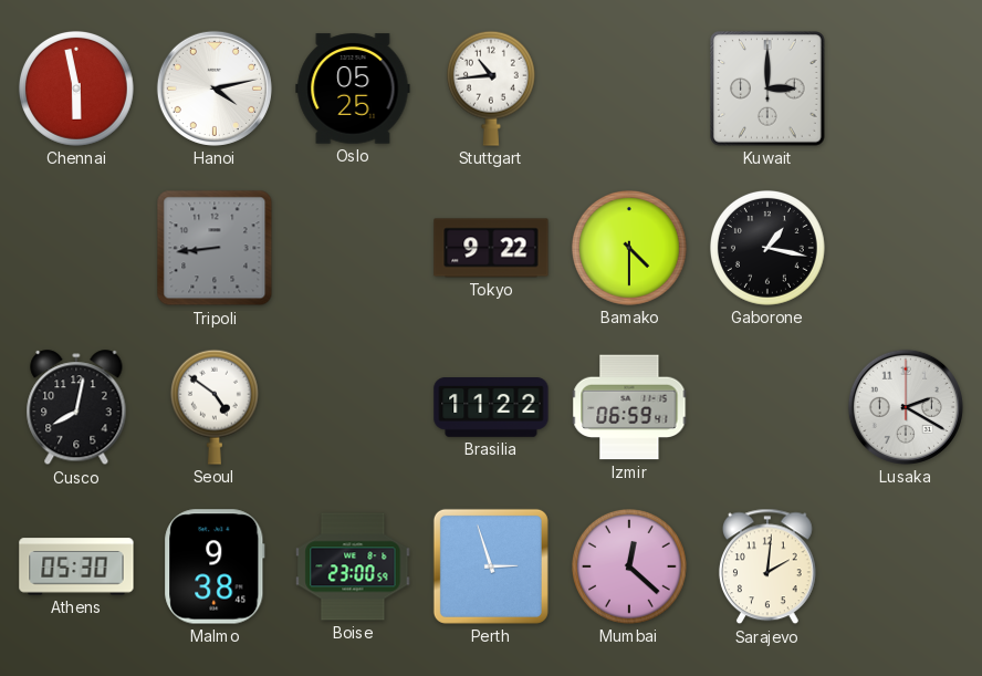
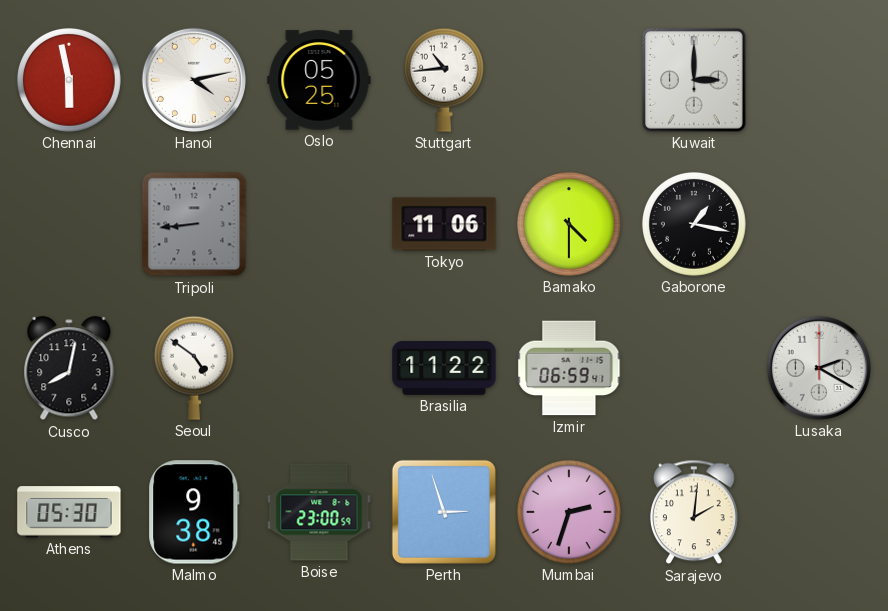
Tokyo: 9:22 -> 11:06
Mumbai: 12:22 -> 2:33
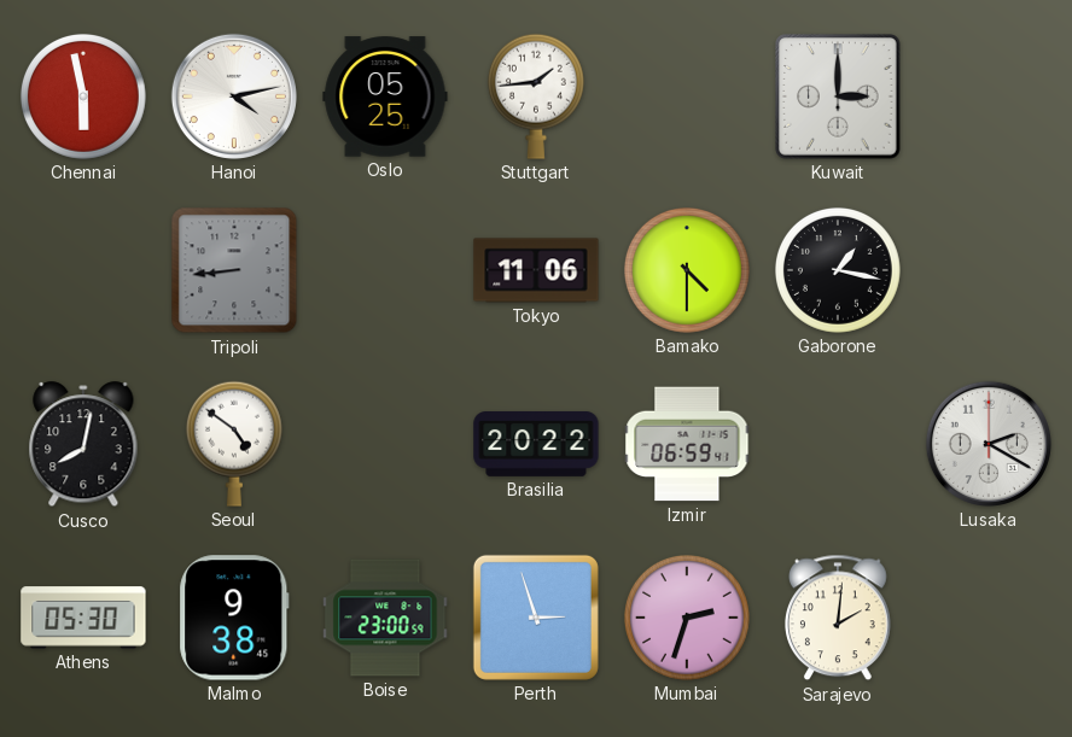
Stuttgart: 10:44 -> 1:44
Brasilia: 11:22 -> 20:22
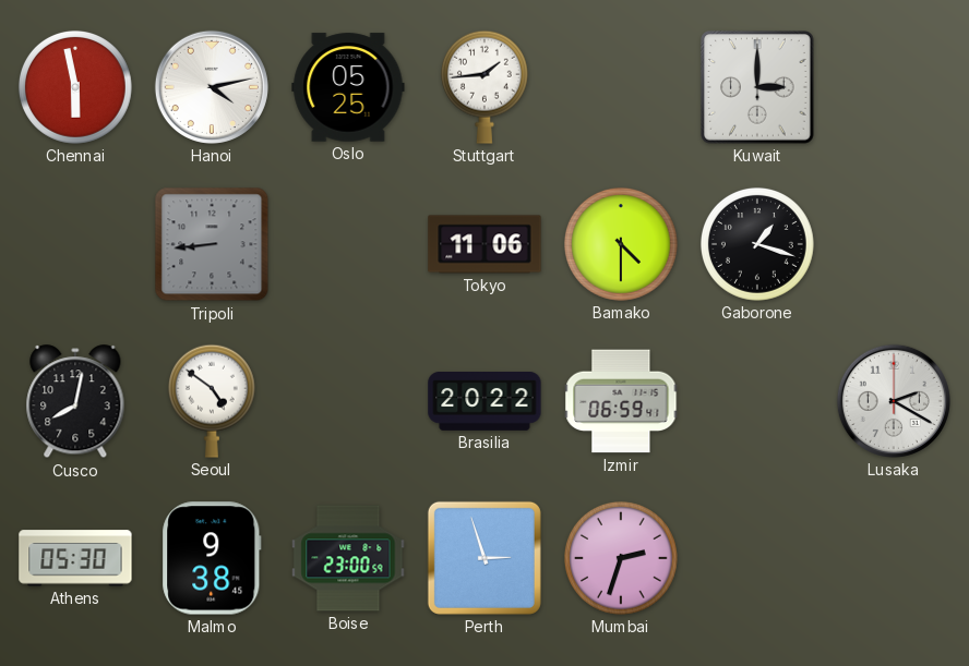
Gaborone: 1:17 -> 1:18
Sarajevo: 2:01 -> none
